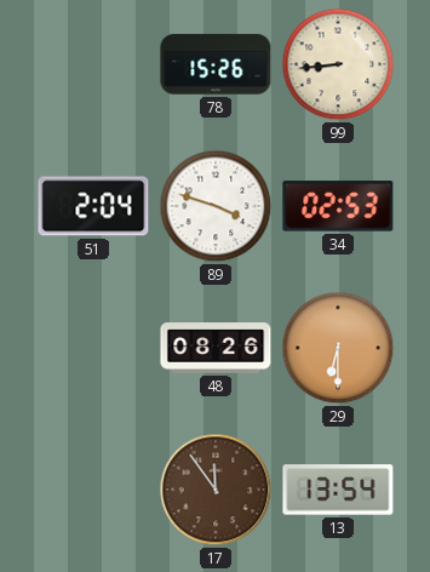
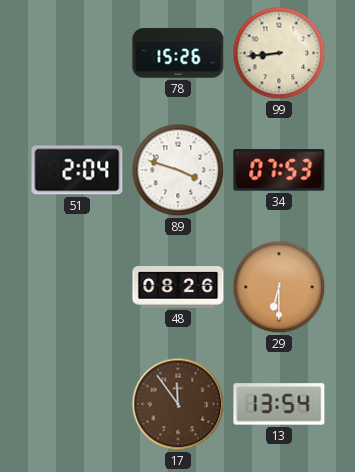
34: 02:53 -> 07:53
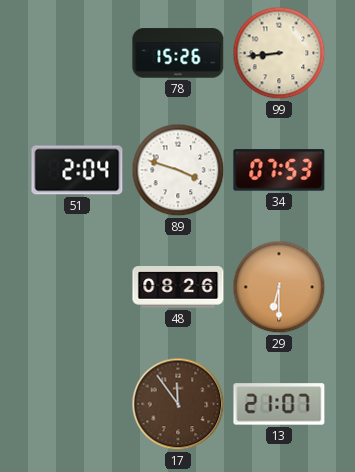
13: 13:54 -> 21:07
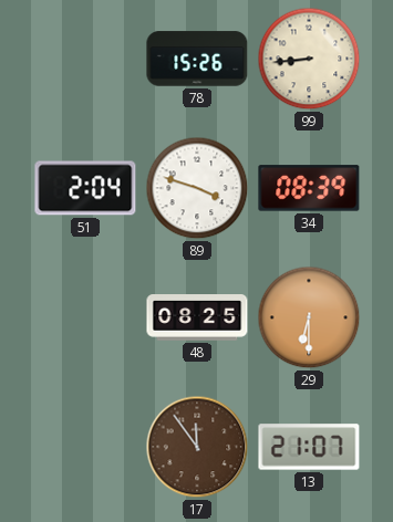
34: 07:53 -> 08:39
48: 08:26 -> 08:25
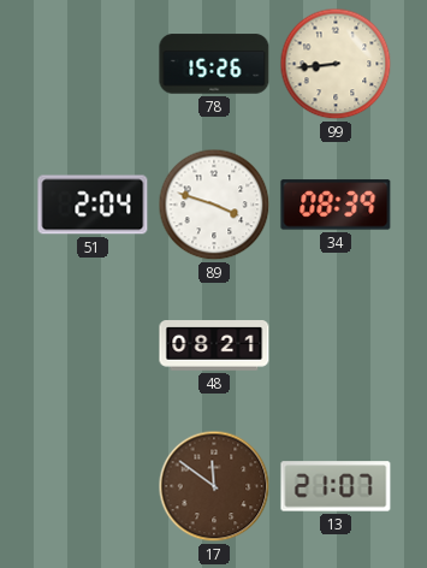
48: 08:25 -> 08:21
29: 6:30 -> none
17: 11:54 -> 11:51
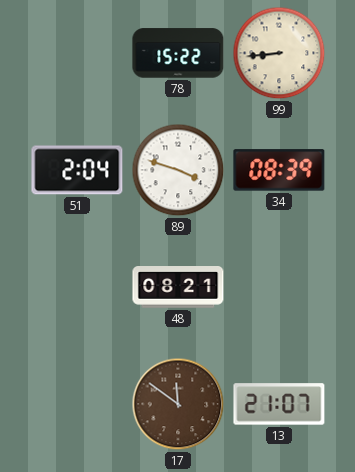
78: 15:26 -> 15:22
